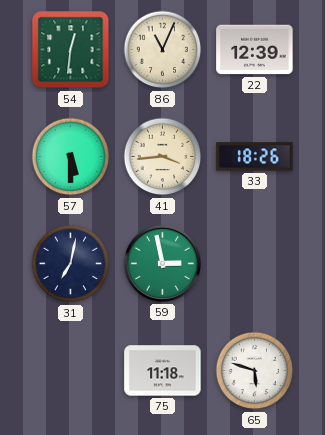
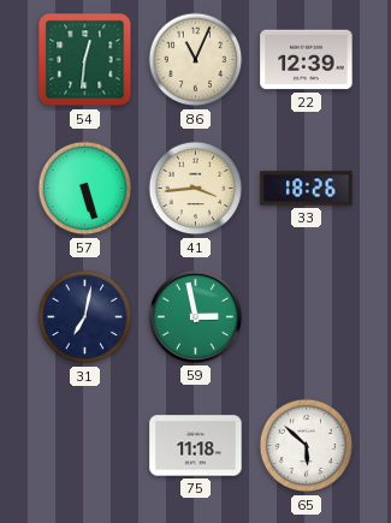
57: 5:30 -> 5:27
65: 5:48 -> 5:52
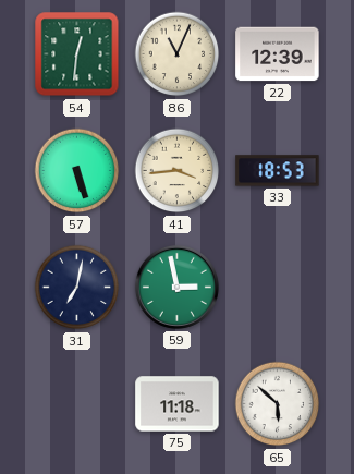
33: 18:26 -> 18:53
